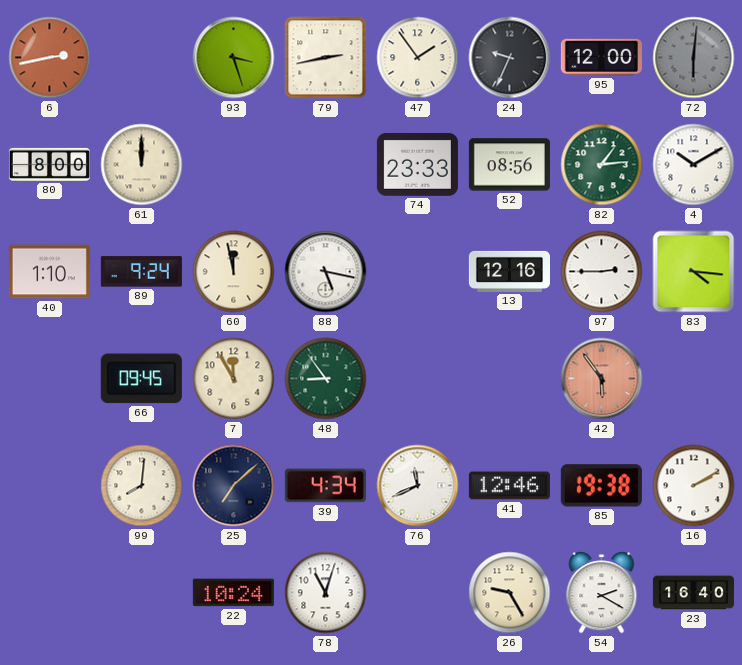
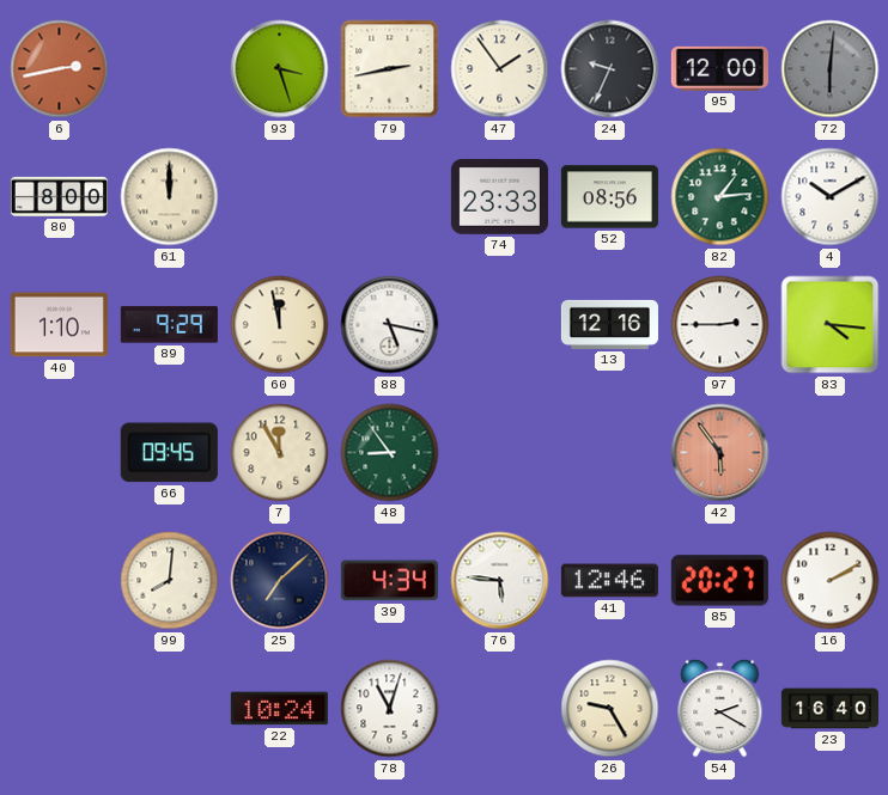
89: 9:24 -> 9:29
76: 11:41 -> 5:46
85: 19:38 -> 20:27
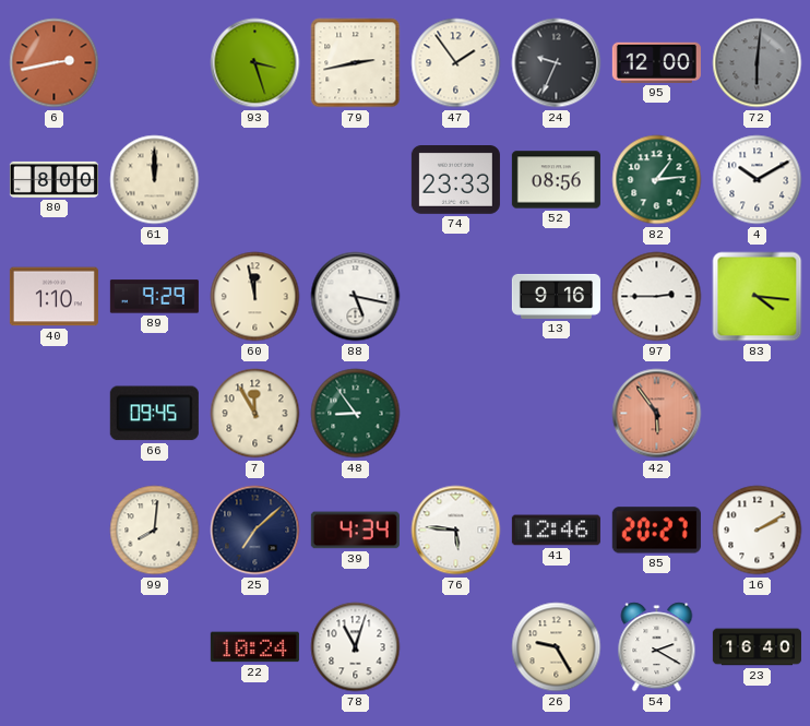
13: 12:16 -> 9:16
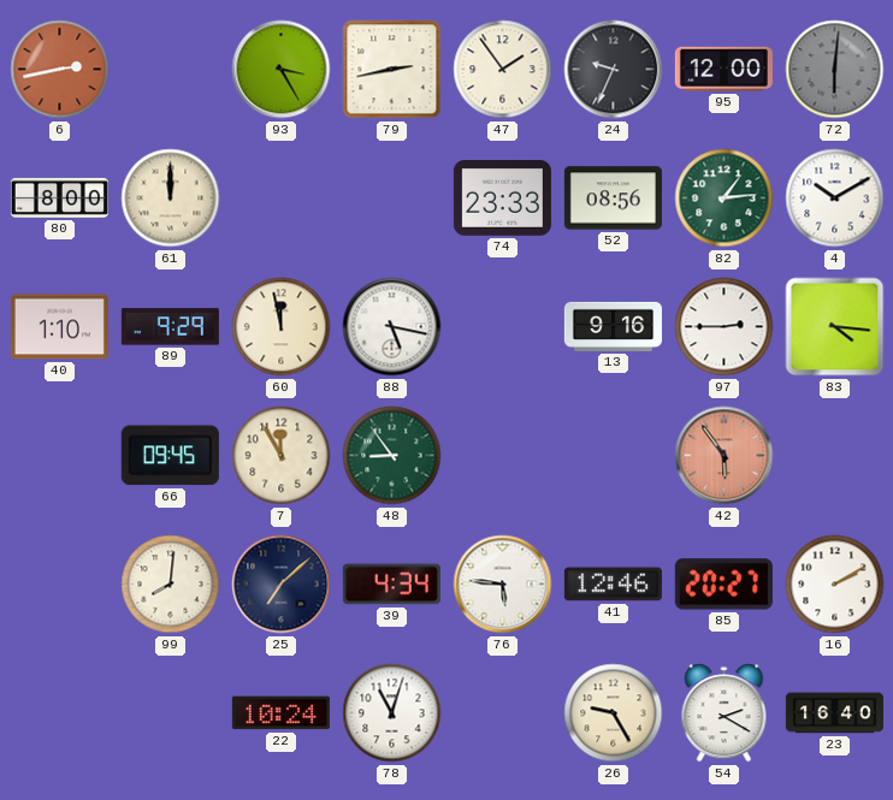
93: 3:27 -> 3:25
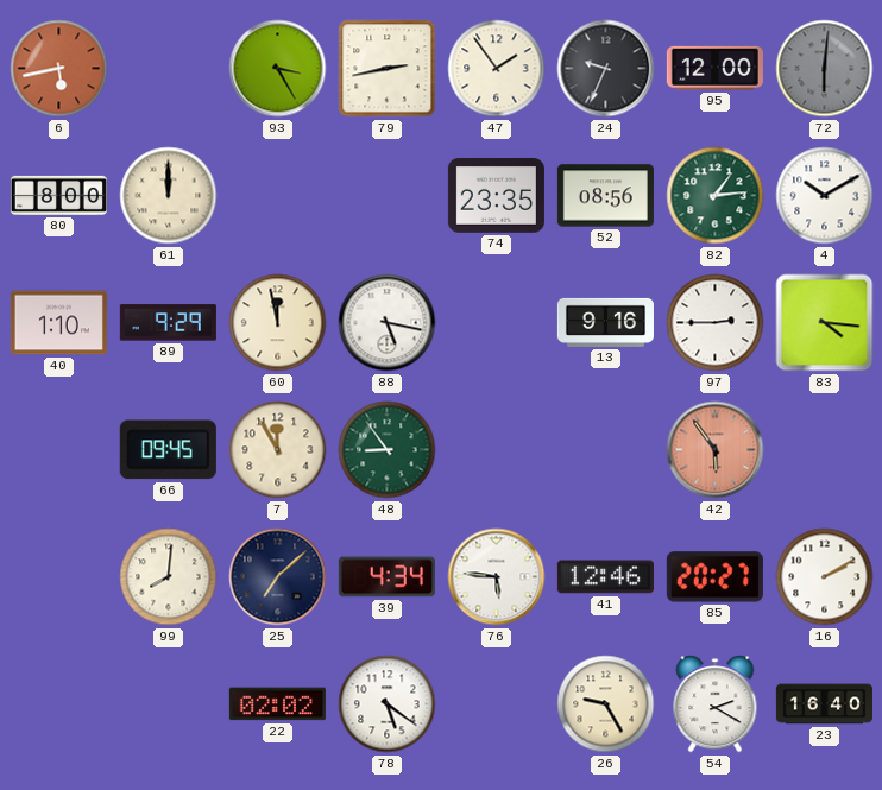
6: 2:43 -> 5:43
74: 23:33 -> 23:35
22: 10:24 -> 02:02
78: 11:03 -> 5:21
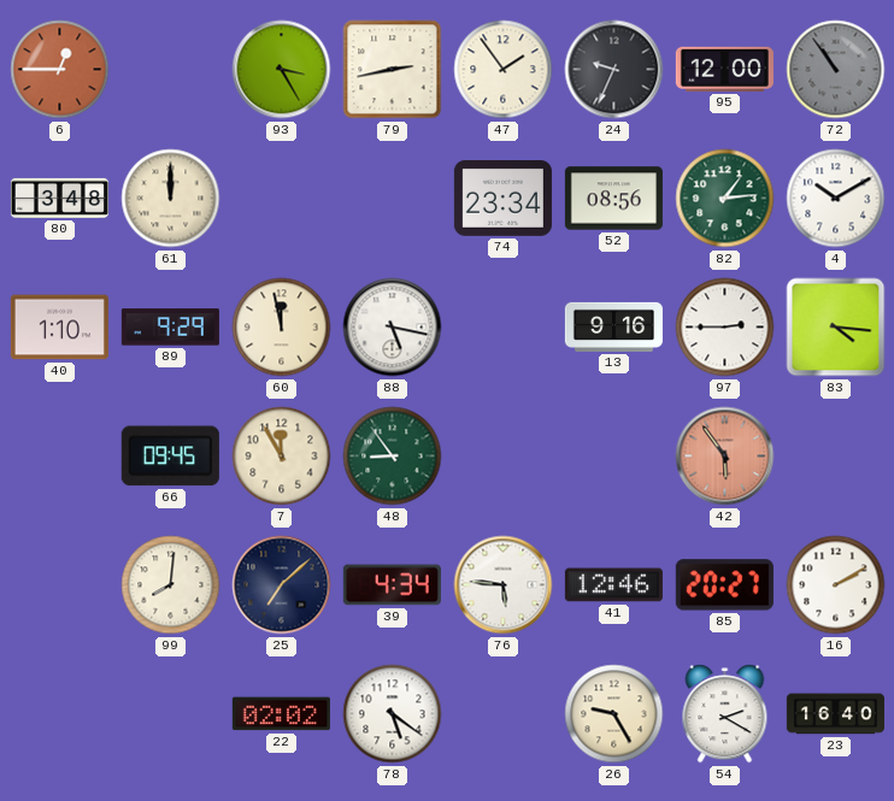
6: 5:43 -> 12:45
72: 6:01 -> 10:54
80: 8:00 -> 3:48
74: 23:35 -> 23:34
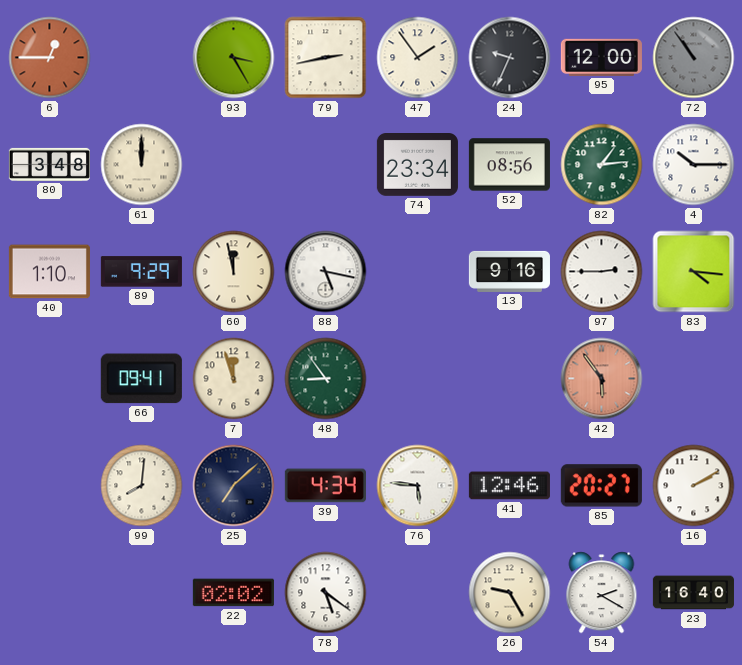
4: 10:10 -> 10:15
66: 09:45 -> 09:41
7: 11:55 -> 11:57
